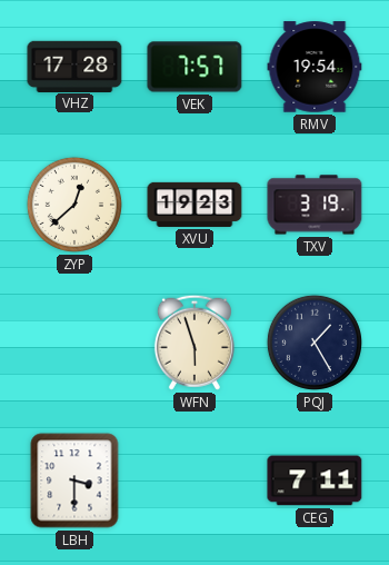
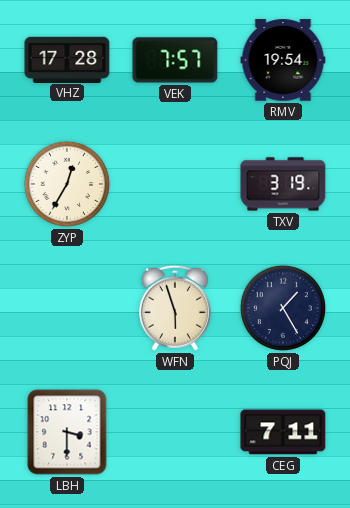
ZYP: 12:38 -> 12:35
XVU: 19:23 -> none
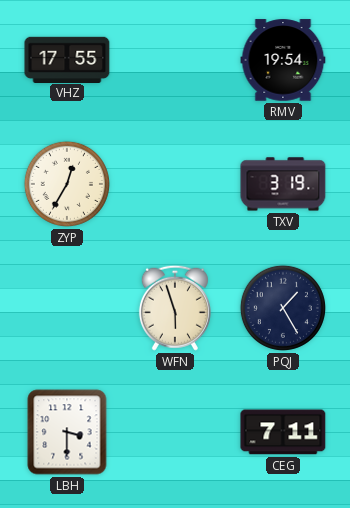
VHZ: 17:28 -> 17:55
VEK: 7:57 -> none
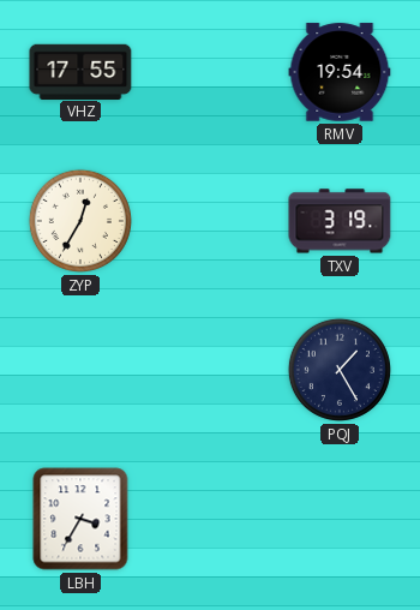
WFN: 5:57 -> none
LBH: 3:30 -> 3:35
CEG: 7:11 -> none
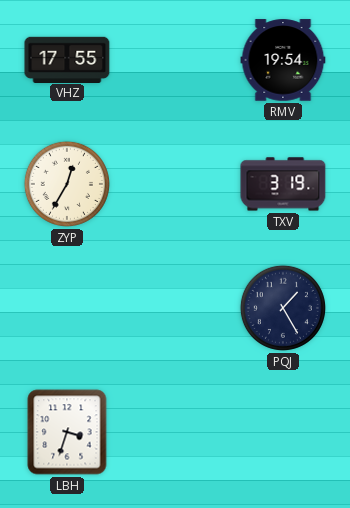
LBH: 3:35 -> 3:33
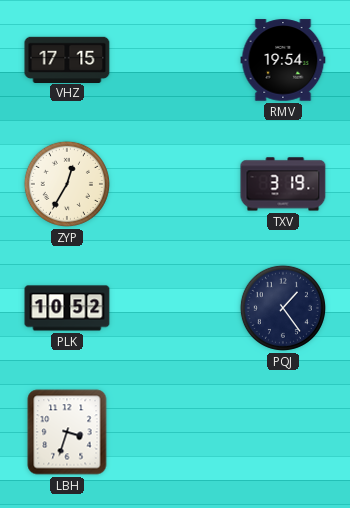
VHZ: 17:55 -> 17:15
PLK: none -> 10:52
PQJ: 1:25 -> 1:24
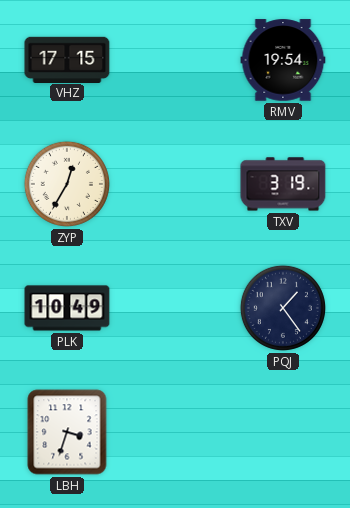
PLK: 10:52 -> 10:49
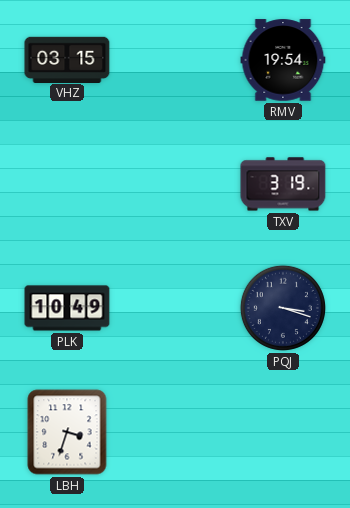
VHZ: 17:15 -> 03:15
ZYP: 12:35 -> none
PQJ: 1:24 -> 3:18
